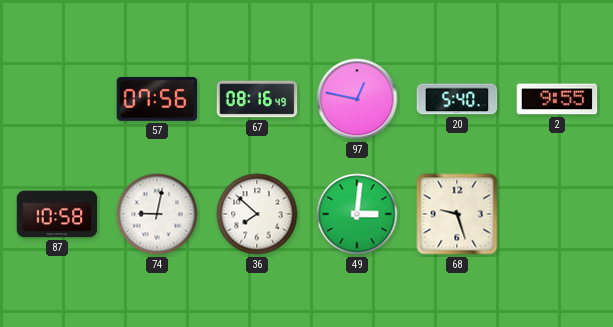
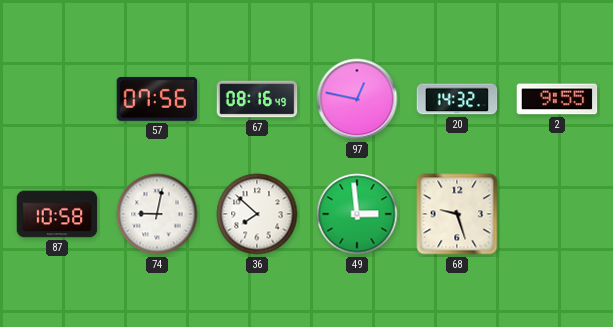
20: 5:40 -> 14:32
49: 3:01 -> 2:59
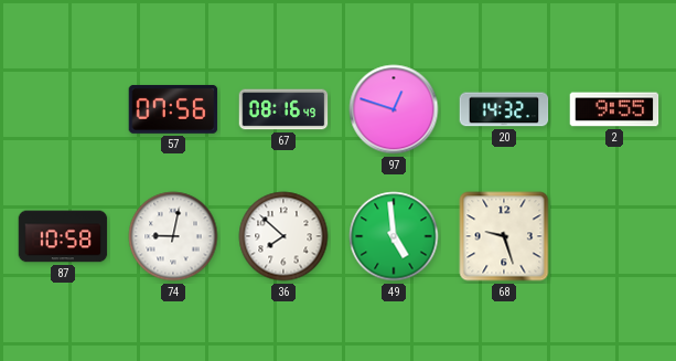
97: 12:47 -> 12:48
49: 2:59 -> 4:59
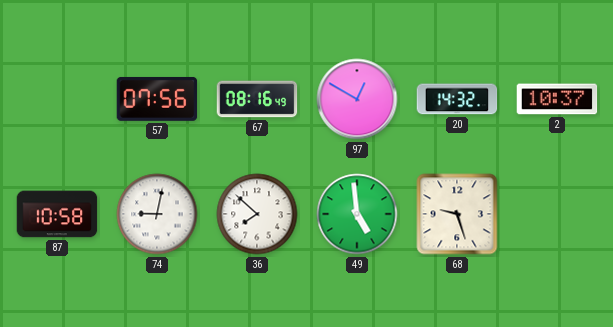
97: 12:48 -> 12:50
2: 9:55 -> 10:37
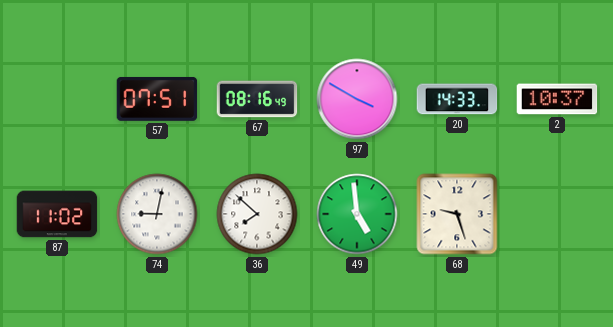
57: 07:56 -> 07:51
97: 12:50 -> 3:50
20: 14:32 -> 14:33
87: 10:58 -> 11:02
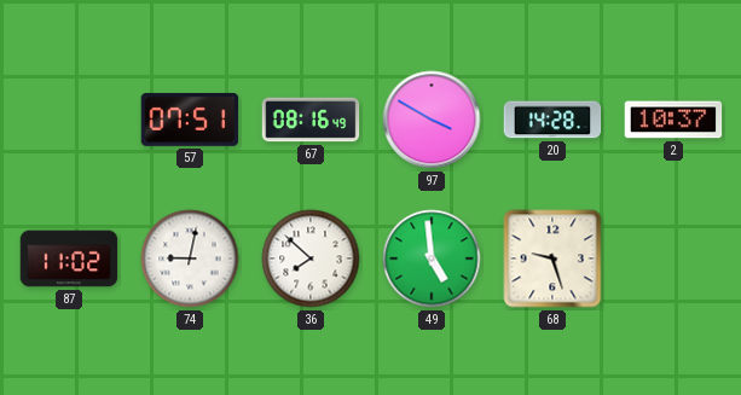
20: 14:33 -> 14:28
